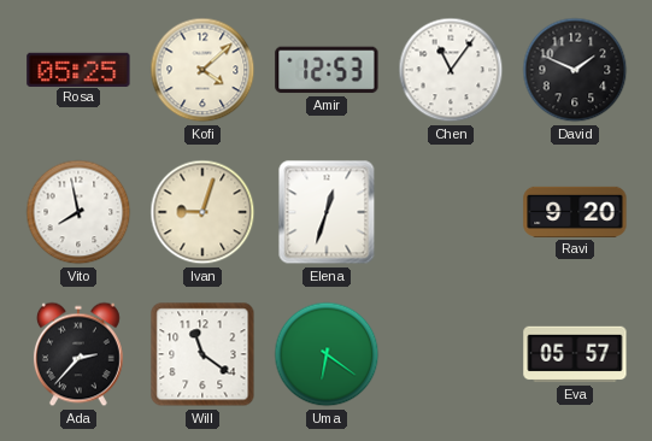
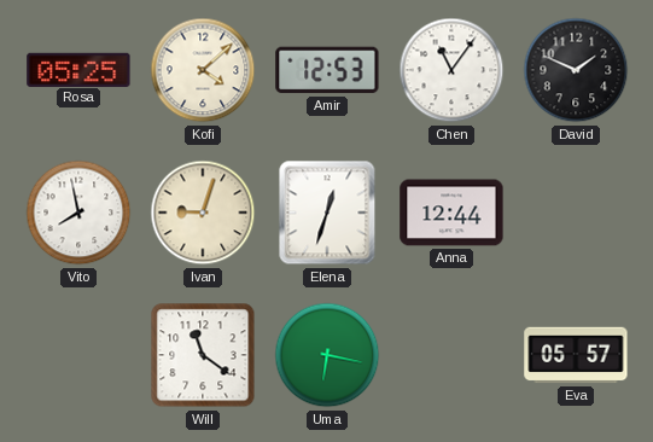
Anna: none -> 12:44
Ravi: 9:20 -> none
Ada: 2:37 -> none
Uma: 6:21 -> 6:17
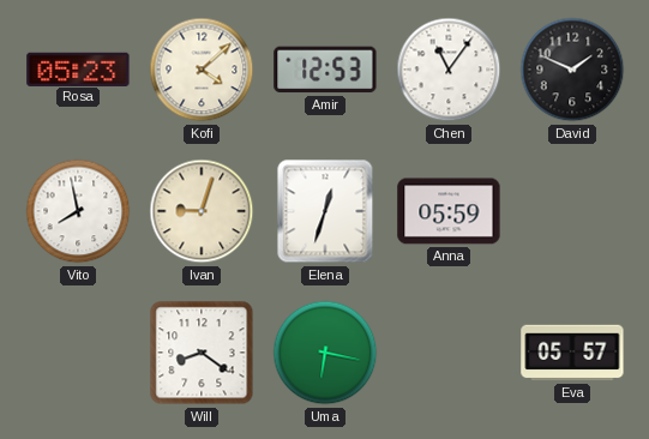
Rosa: 05:25 -> 05:23
Anna: 12:44 -> 05:59
Will: 11:21 -> 8:21
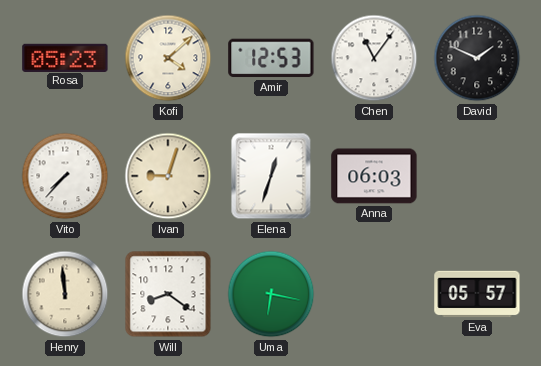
Vito: 7:58 -> 7:37
Anna: 05:59 -> 06:03
Henry: none -> 11:59
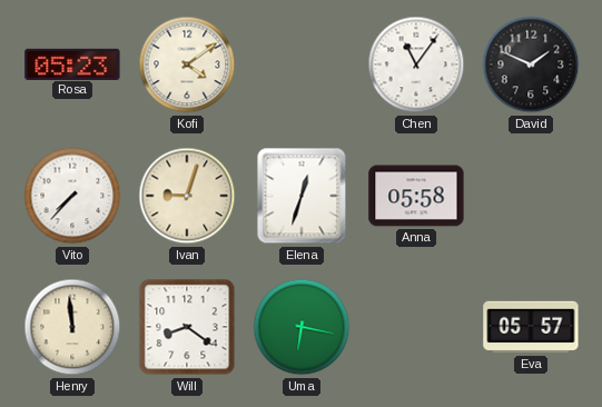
Kofi: 4:08 -> 4:09
Amir: 12:53 -> none
Anna: 06:03 -> 05:58
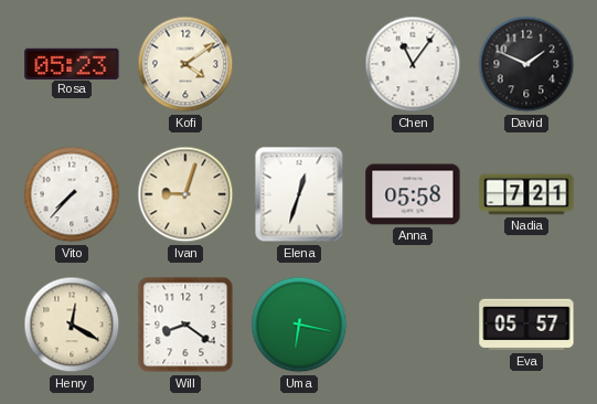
Nadia: none -> 7:21
Henry: 11:59 -> 12:20
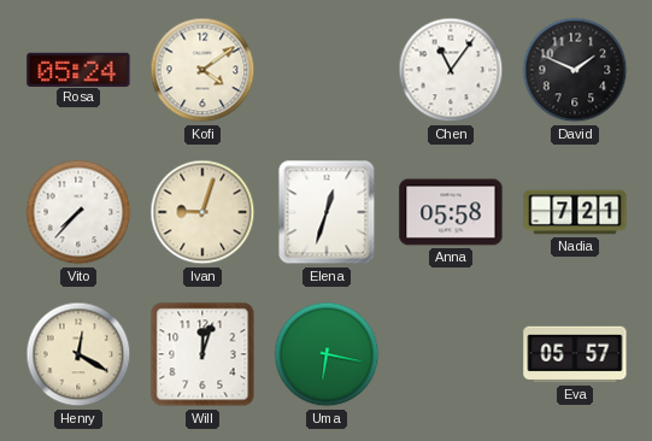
Rosa: 05:23 -> 05:24
Will: 8:21 -> 12:03
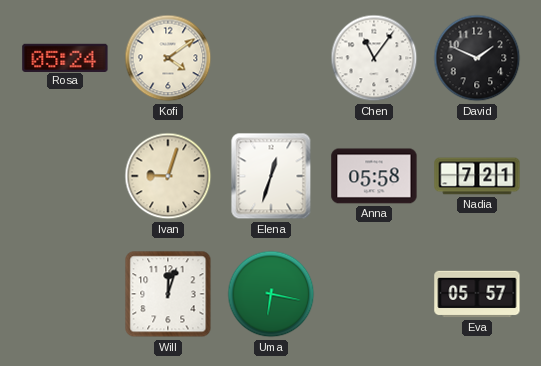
Vito: 7:37 -> none
Henry: 12:20 -> none
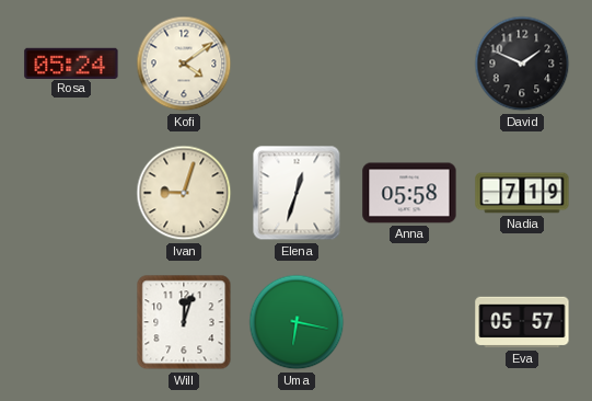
Chen: 11:06 -> none
Nadia: 7:21 -> 7:19
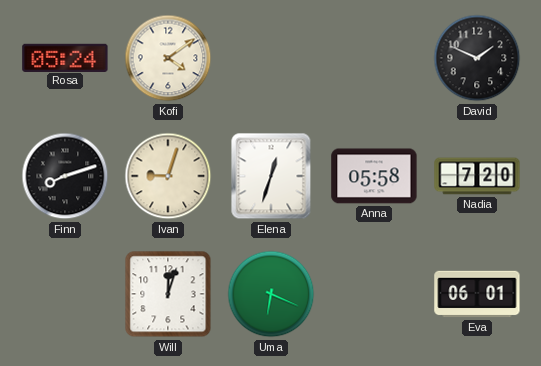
Finn: none -> 8:12
Nadia: 7:19 -> 7:20
Uma: 6:17 -> 6:19
Eva: 05:57 -> 06:01
